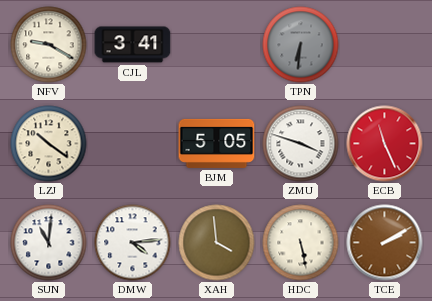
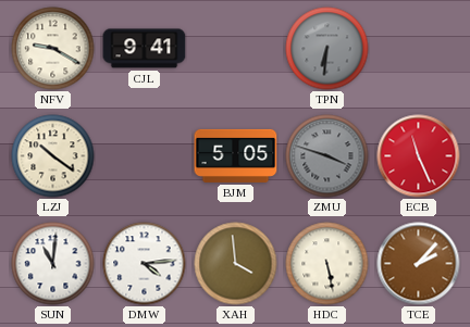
CJL: 3:41 -> 9:41
ZMU dial: white -> grey
TCE: 2:10 -> 2:07
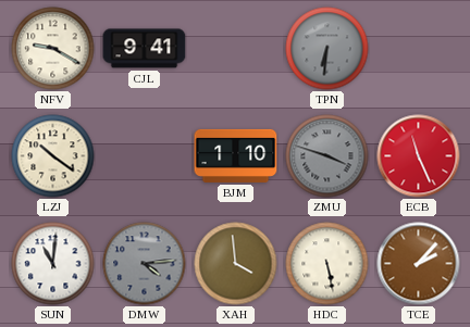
BJM: 5:05 -> 1:10
DMW dial: white -> grey
